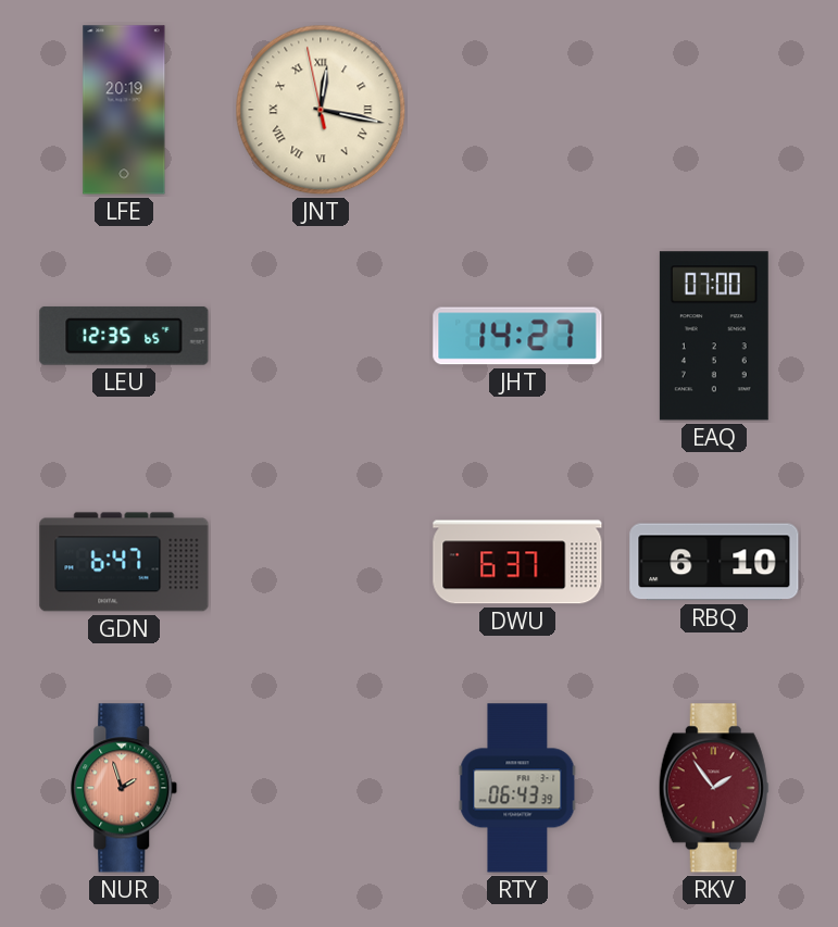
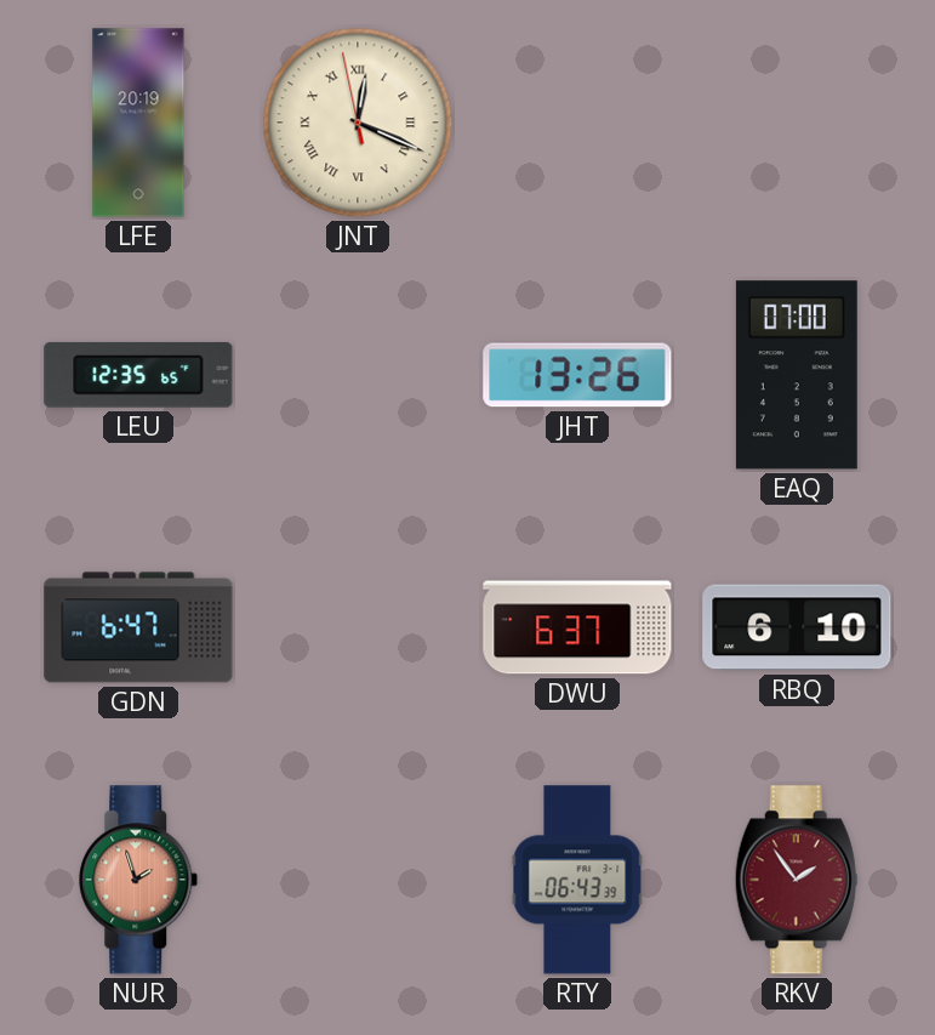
JNT: 12:16 -> 12:18
JHT: 14:27 -> 13:26
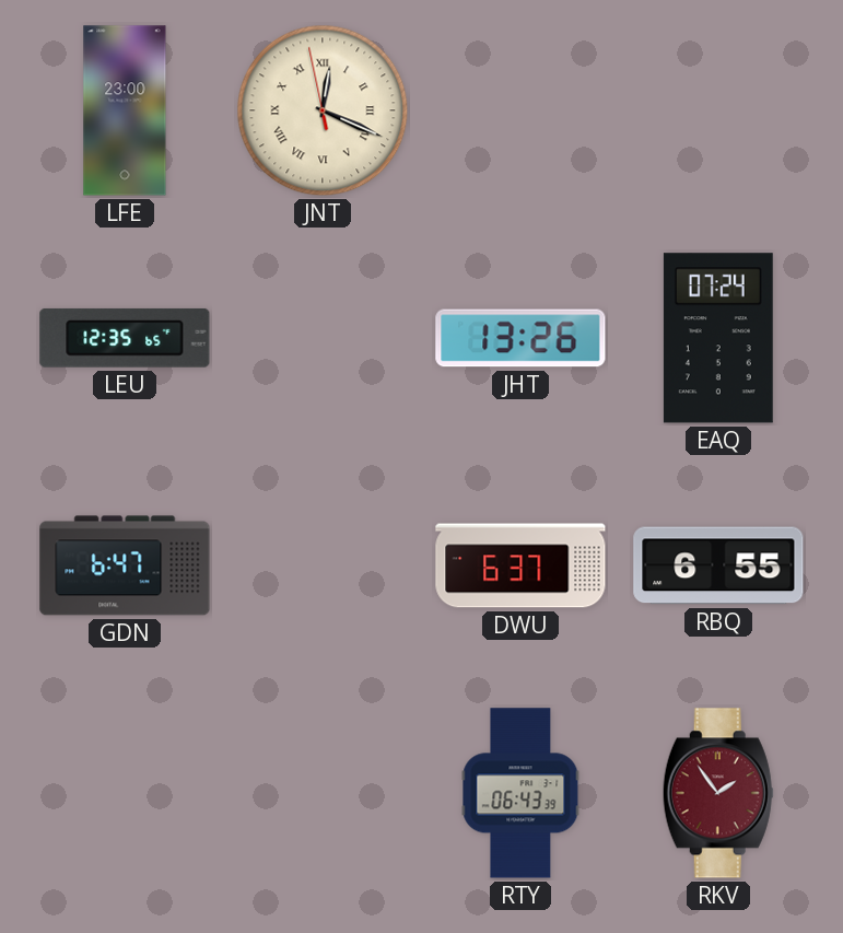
LFE: 20:19 -> 23:00
EAQ: 07:00 -> 07:24
RBQ: 6:10 -> 6:55
NUR: 1:57 -> none
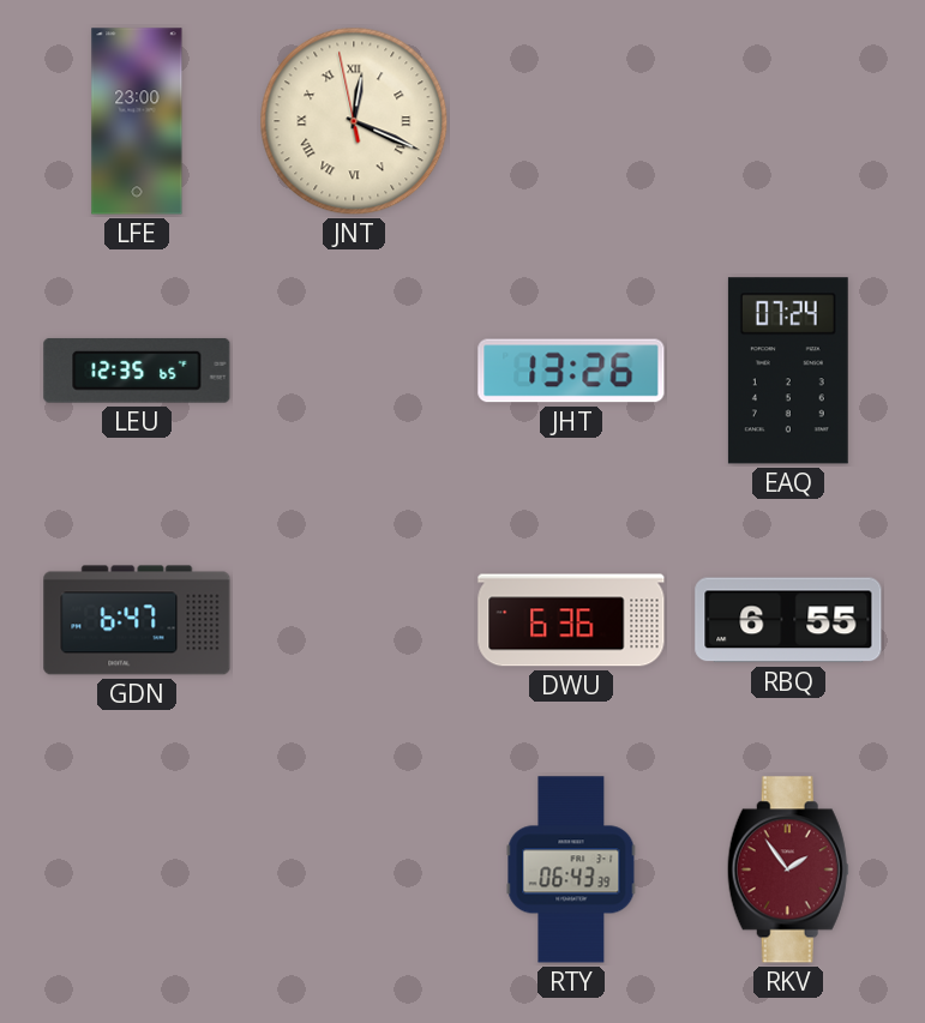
DWU: 6:37 -> 6:36
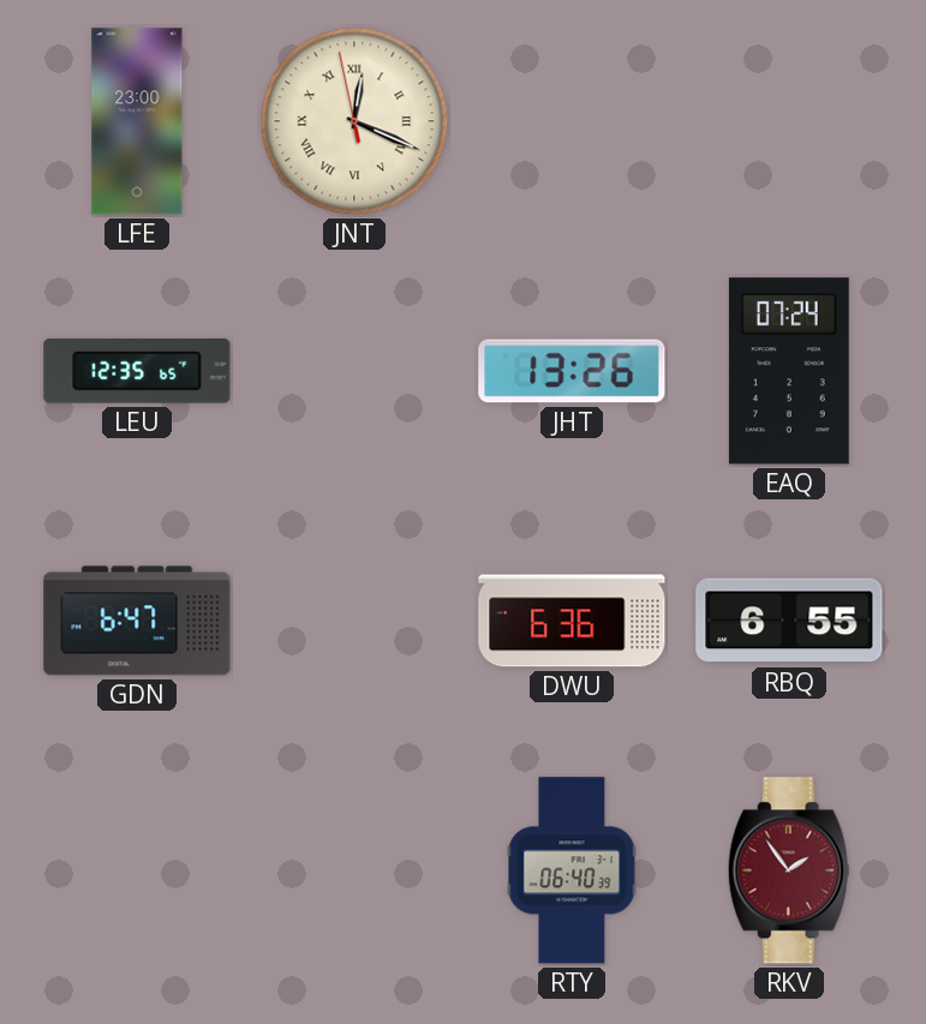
RTY: 06:43 -> 06:40
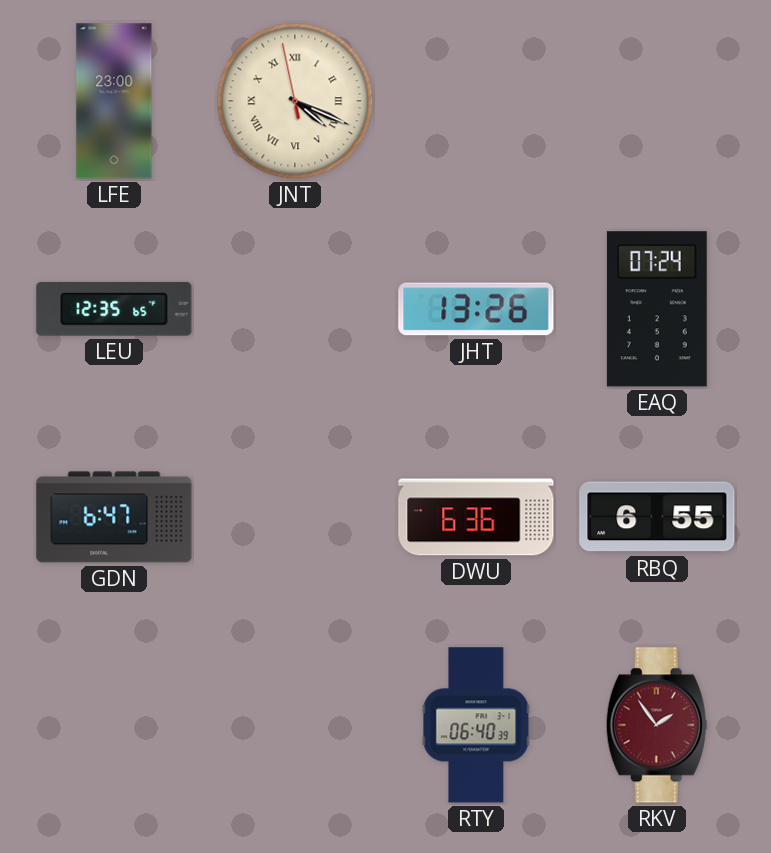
JNT: 12:18 -> 4:18
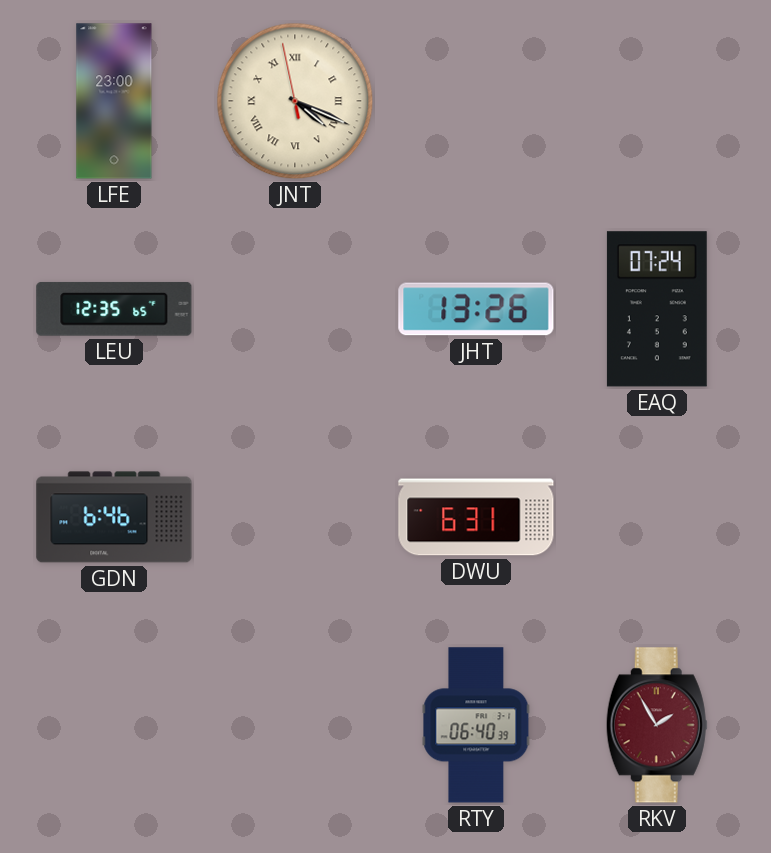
GDN: 6:47 -> 6:46
DWU: 6:36 -> 6:31
RBQ: 6:55 -> none
RKV: 1:54 -> 1:55
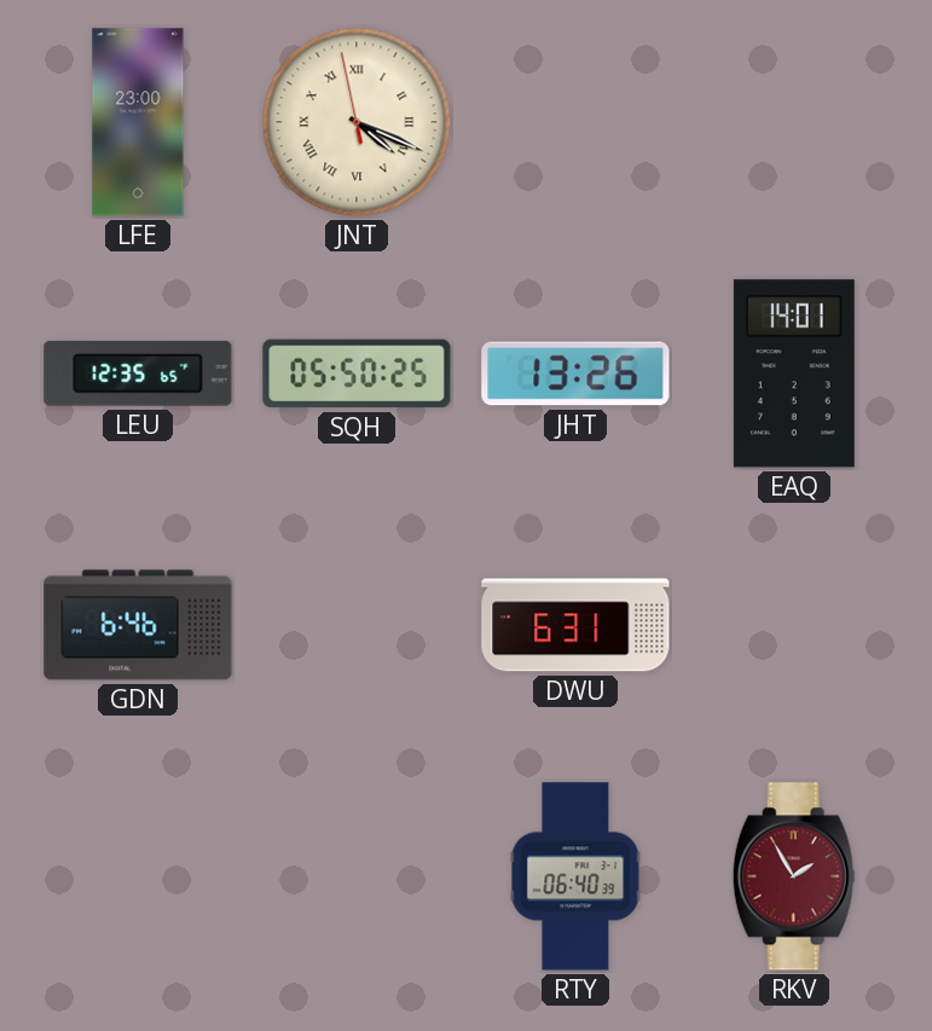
SQH: none -> 05:50
EAQ: 07:24 -> 14:01
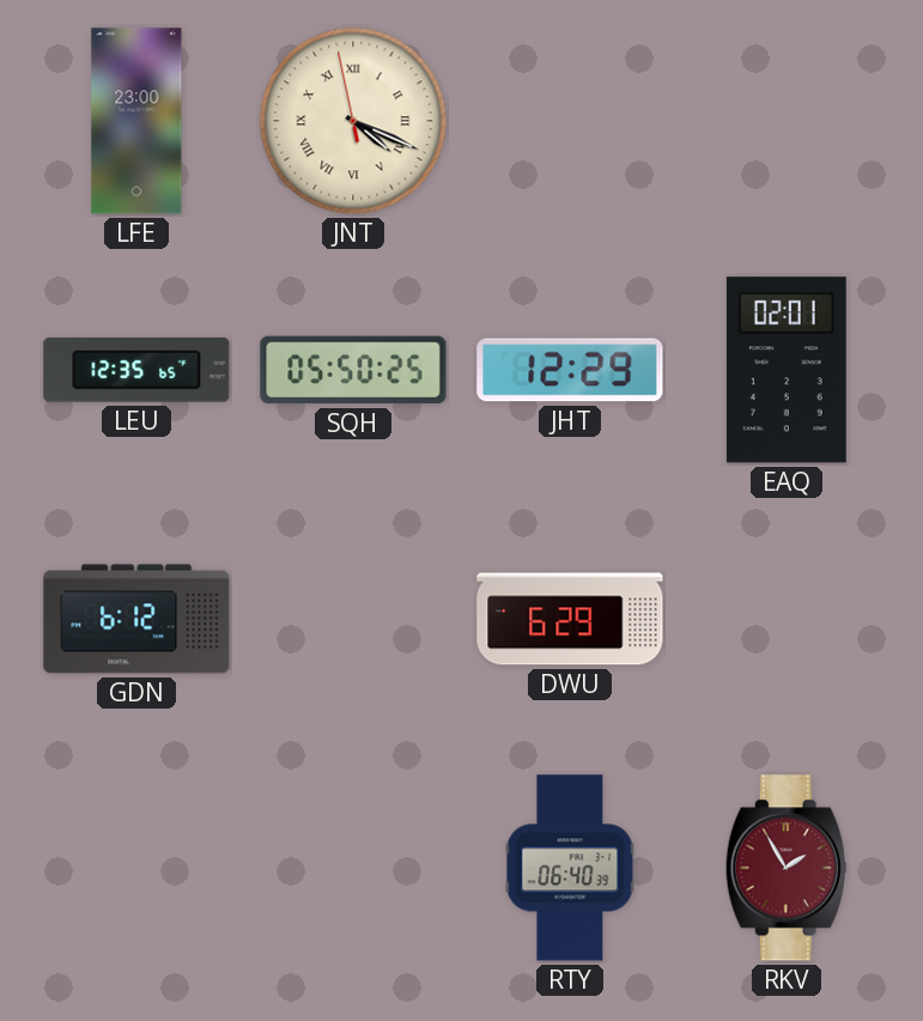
JHT: 13:26 -> 12:29
EAQ: 14:01 -> 02:01
GDN: 6:46 -> 6:12
DWU: 6:31 -> 6:29
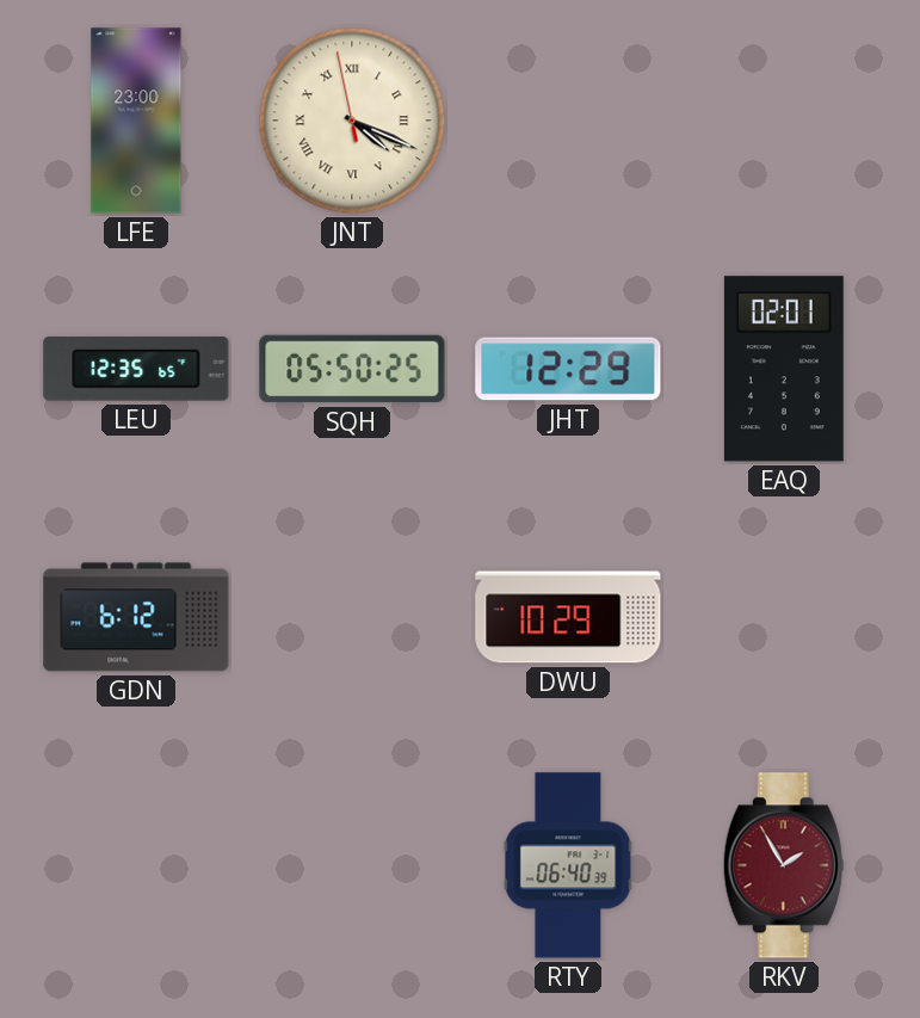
DWU: 6:29 -> 10:29
